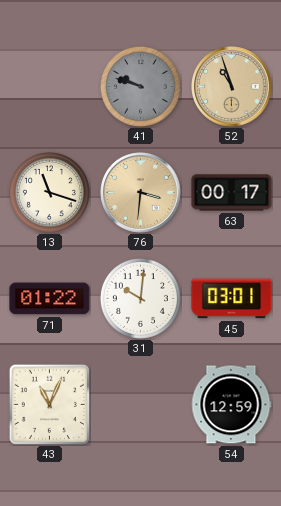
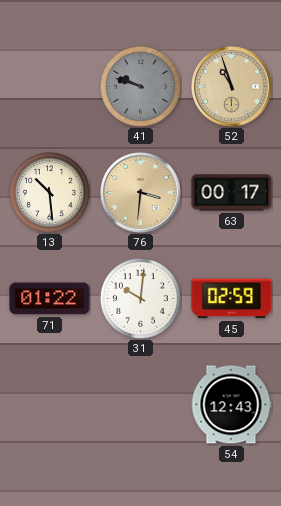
13: 11:18 -> 10:29
45: 03:01 -> 02:59
43: 11:04 -> none
54: 12:59 -> 12:43
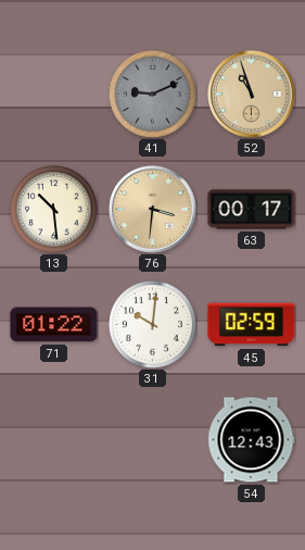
41: 9:48 -> 9:11
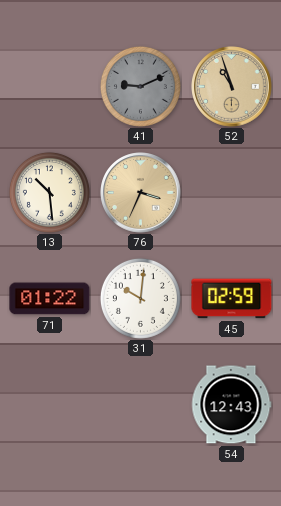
76: 3:31 -> 3:34
63: 00:17 -> none
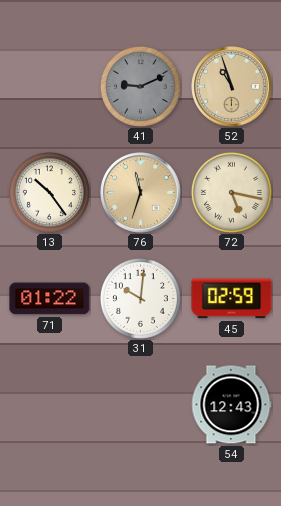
13: 10:29 -> 10:24
76: 3:34 -> 11:33
72: none -> 5:17
